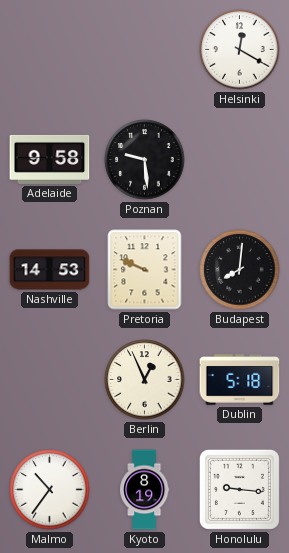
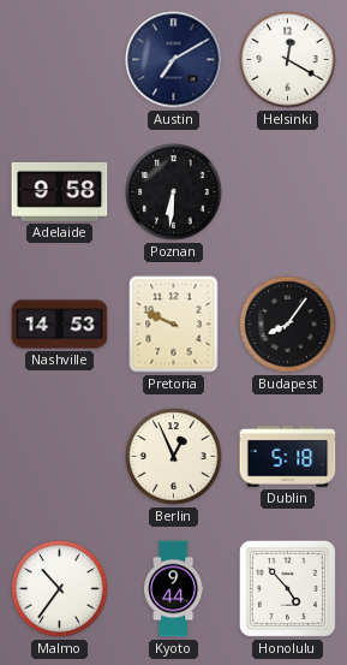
Austin: none -> 7:10
Poznan: 9:29 -> 6:31
Budapest: 8:01 -> 8:06
Kyoto: 8:19 -> 9:44
Honolulu: 9:16 -> 4:53
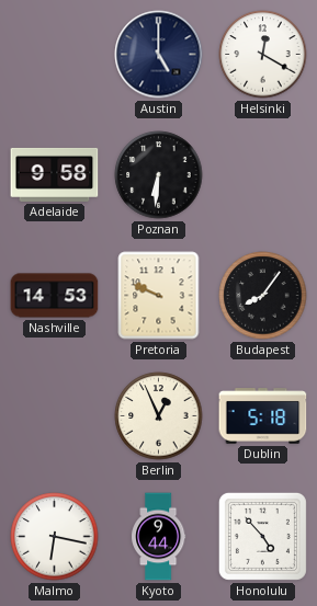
Austin: 7:10 -> 5:00
Malmo: 10:36 -> 6:17
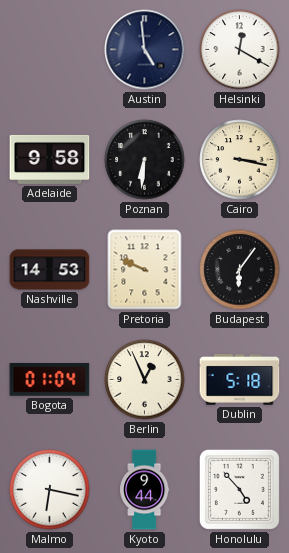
Austin: 5:00 -> 4:59
Cairo: none -> 3:17
Budapest: 8:06 -> 6:06
Bogota: none -> 01:04
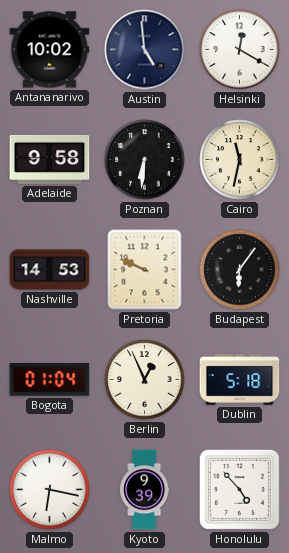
Antananarivo: none -> 10:02
Cairo: 3:17 -> 11:32
Kyoto: 9:44 -> 9:39
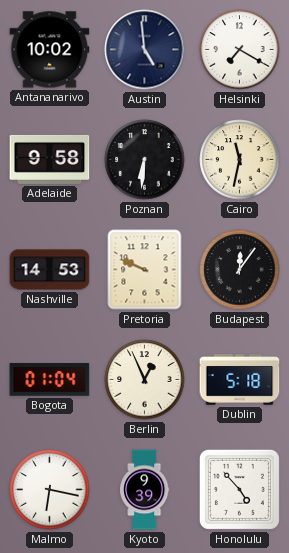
Helsinki: 12:20 -> 7:20
Budapest: 6:06 -> 12:06
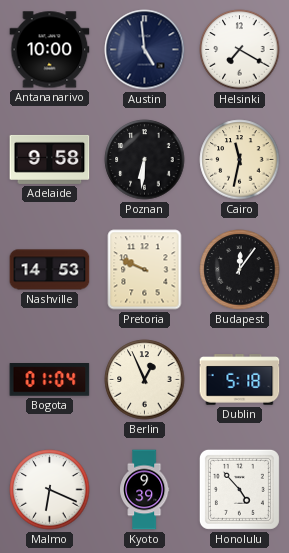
Antananarivo: 10:02 -> 10:00
Malmo: 6:17 -> 6:19
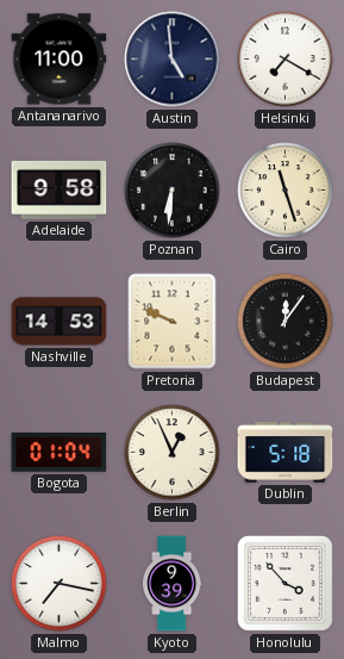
Antananarivo: 10:00 -> 11:00
Cairo: 11:32 -> 11:27
Malmo: 6:19 -> 7:17
Honolulu: 4:53 -> 3:53
